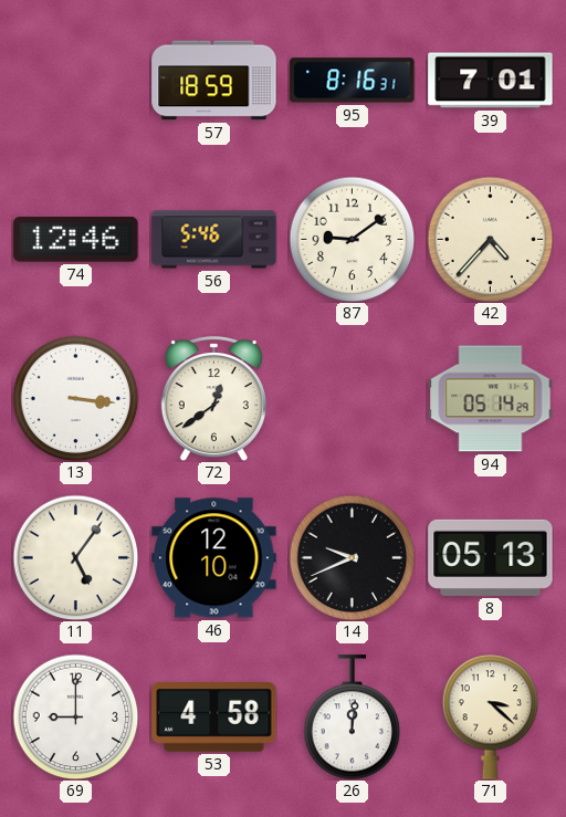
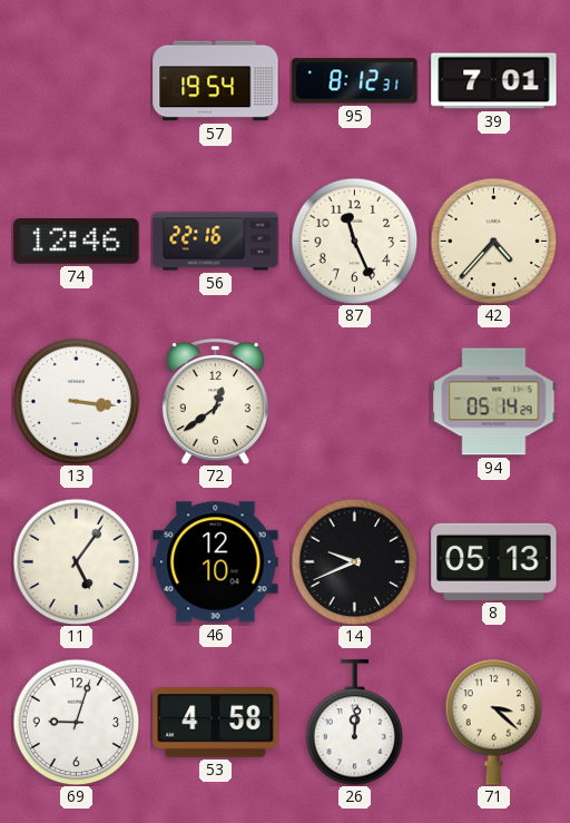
57: 18:59 -> 19:54
95: 8:16 -> 8:12
56: 5:46 -> 22:16
87: 9:09 -> 11:26
69: 9:00 -> 9:03
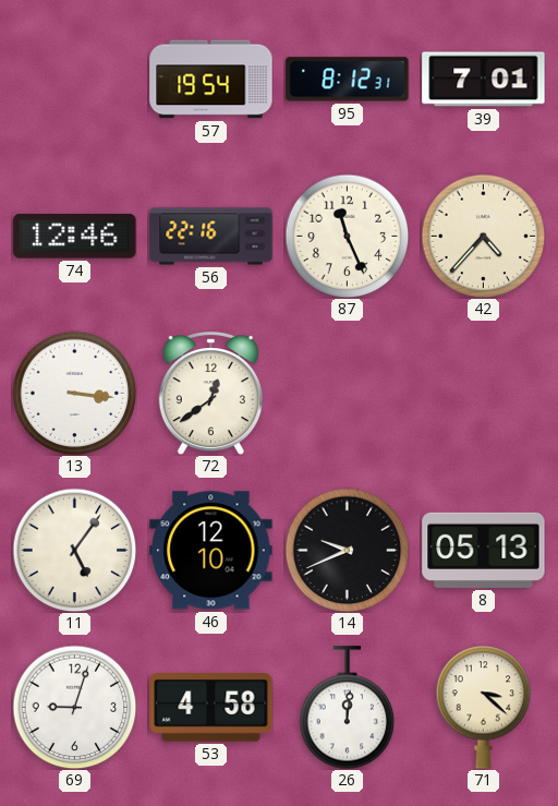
94: 05:14 -> none
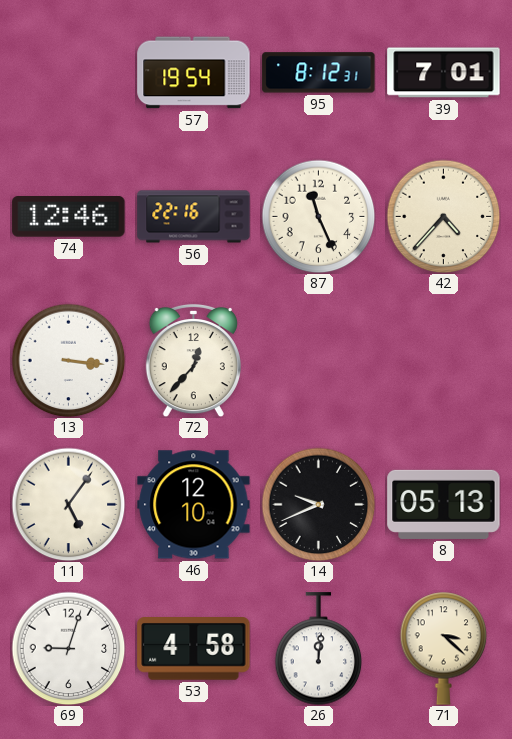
72: 12:39 -> 12:37
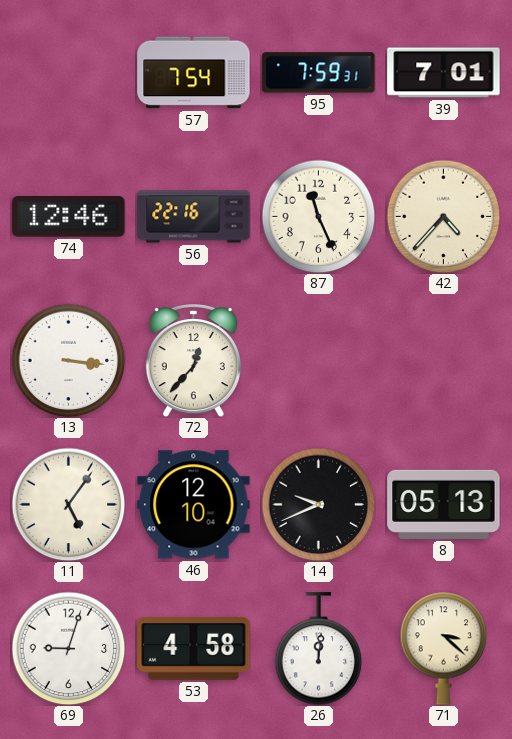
57: 19:54 -> 7:54
95: 8:12 -> 7:59
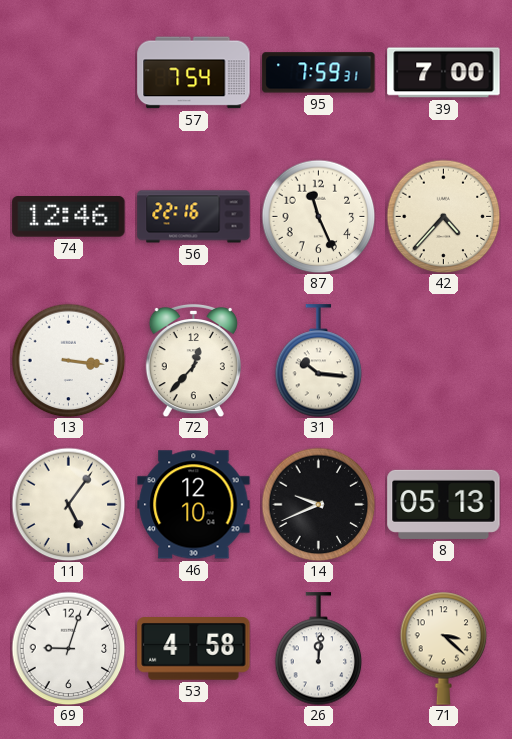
39: 7:01 -> 7:00
31: none -> 10:16
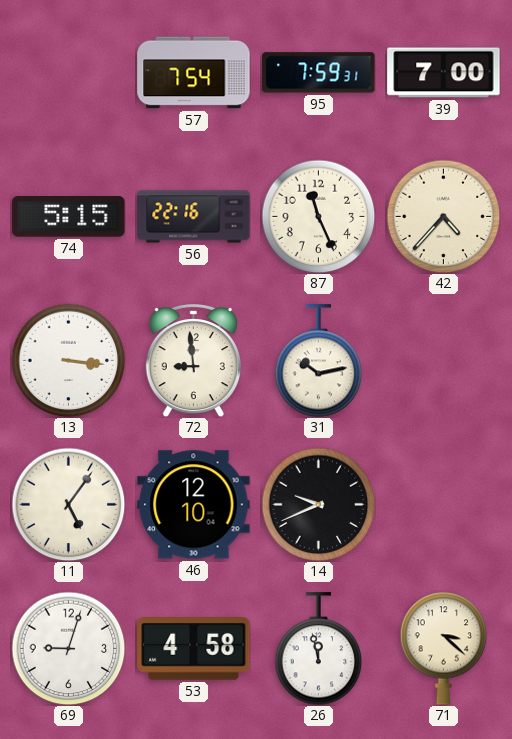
74: 12:46 -> 5:15
72: 12:37 -> 8:59
31: 10:16 -> 10:13
8: 05:13 -> none
26: 12:01 -> 11:58
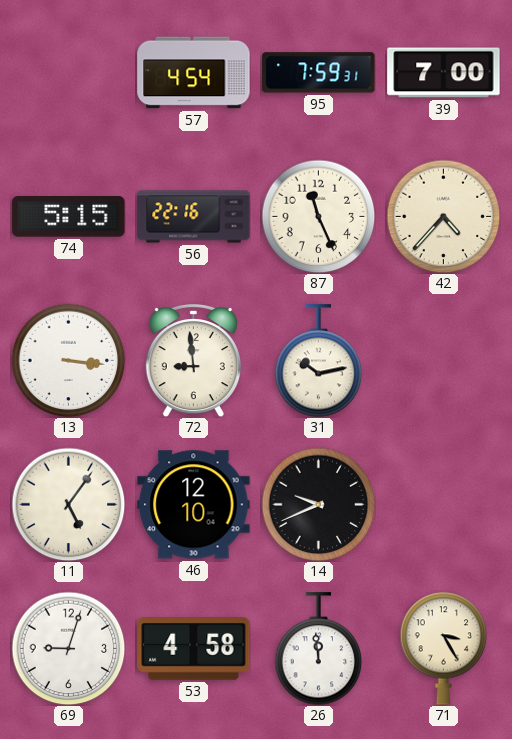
57: 7:54 -> 4:54
26: 11:58 -> 11:59
71: 3:22 -> 3:25
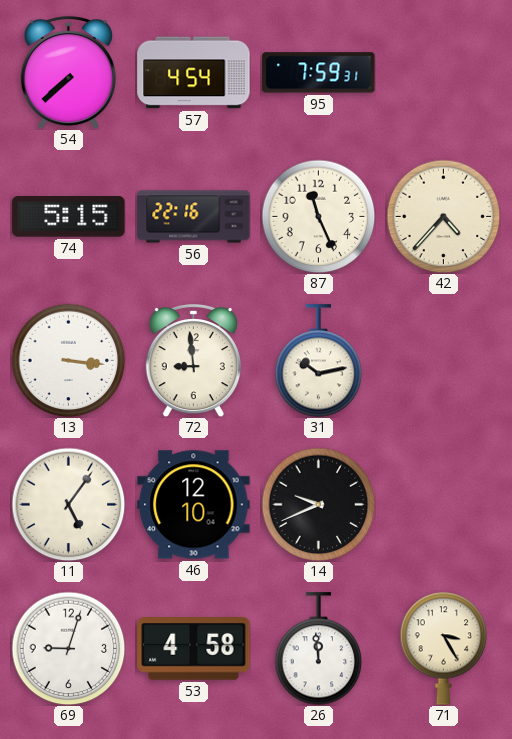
54: none -> 7:38
39: 7:00 -> none
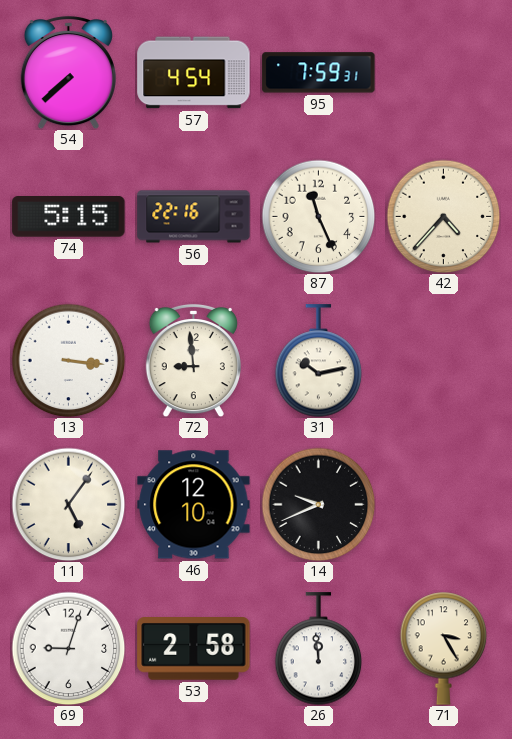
53: 4:58 -> 2:58
